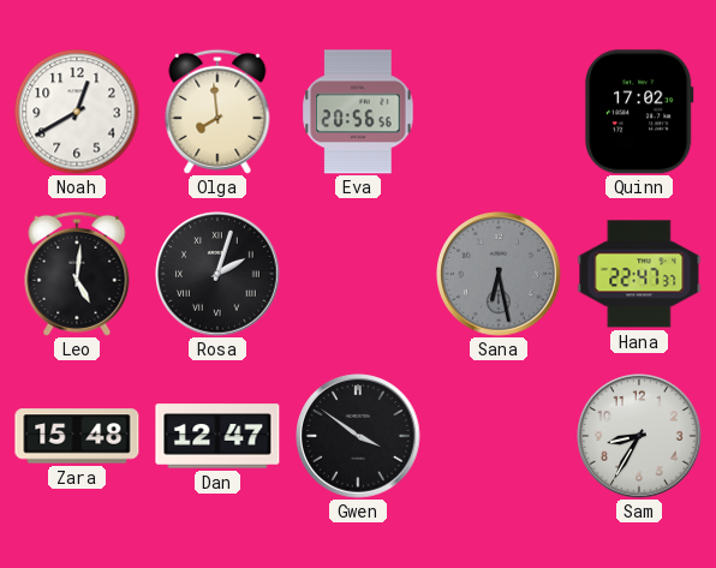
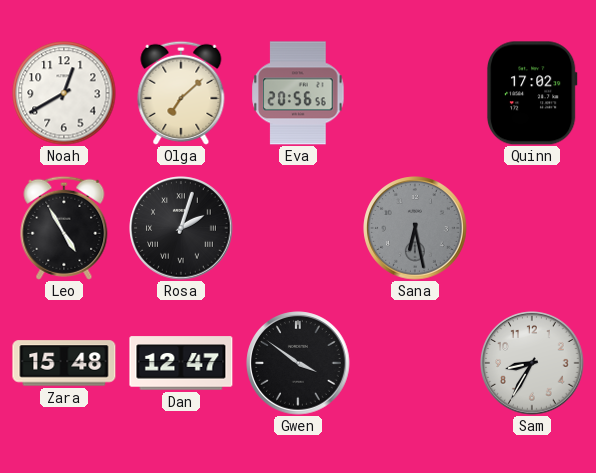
Olga: 7:59 -> 7:08
Leo: 5:01 -> 4:55
Hana: 22:47 -> none
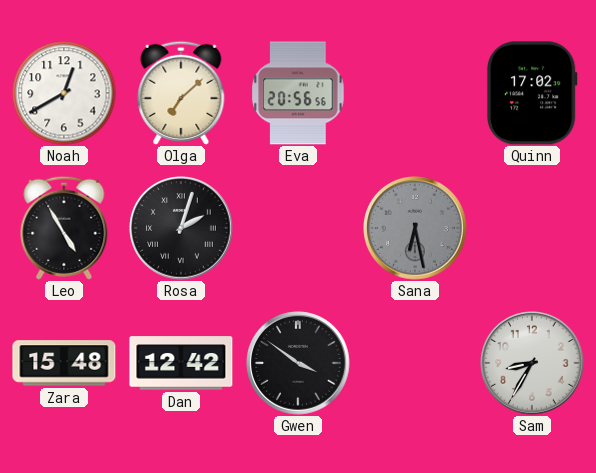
Dan: 12:47 -> 12:42
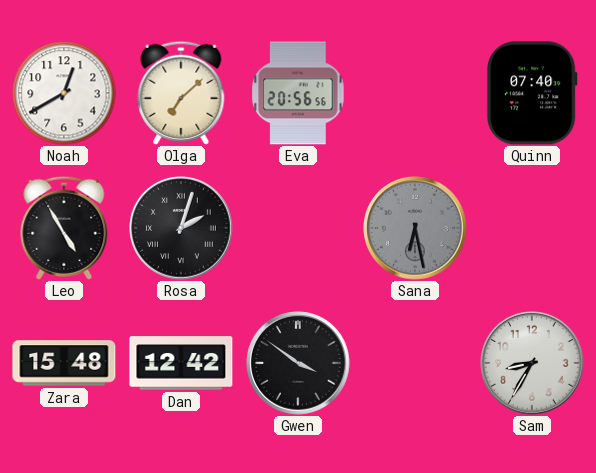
Quinn: 17:02 -> 07:40
